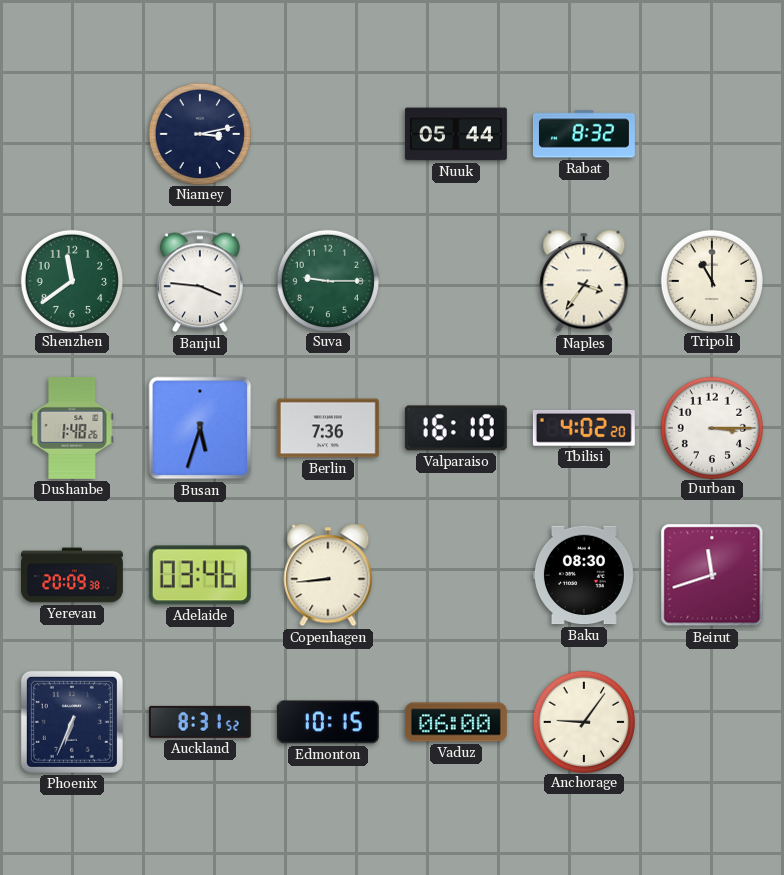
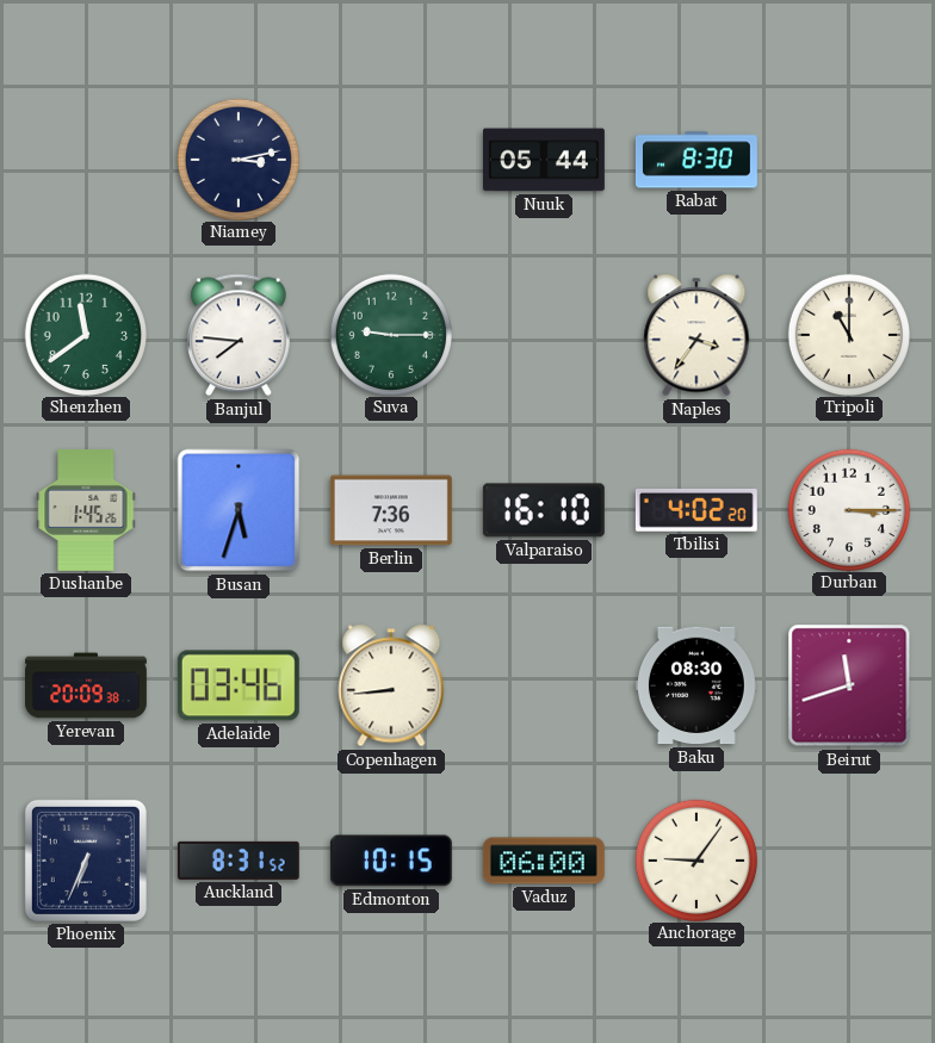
Rabat: 8:32 -> 8:30
Banjul: 3:46 -> 7:46
Dushanbe: 1:48 -> 1:45
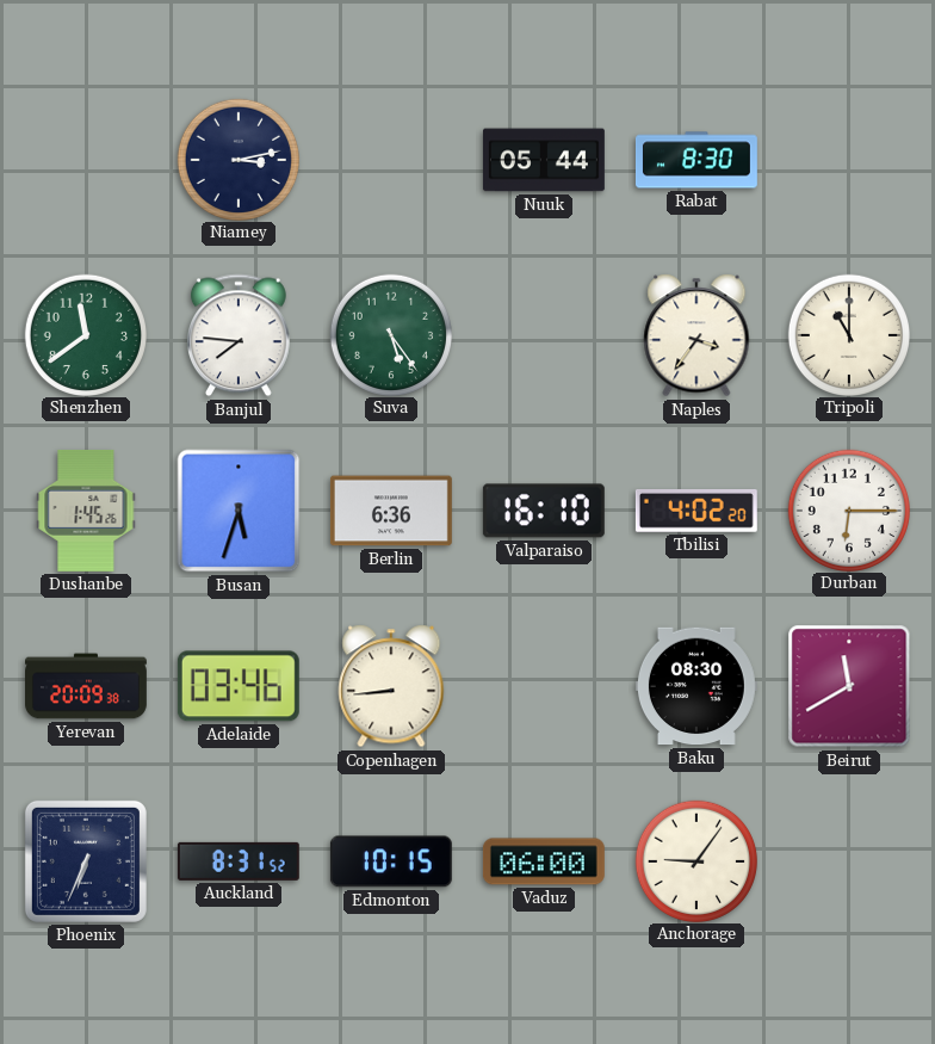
Suva: 9:15 -> 5:24
Berlin: 7:36 -> 6:36
Durban: 3:15 -> 6:15
Beirut: 11:42 -> 11:40
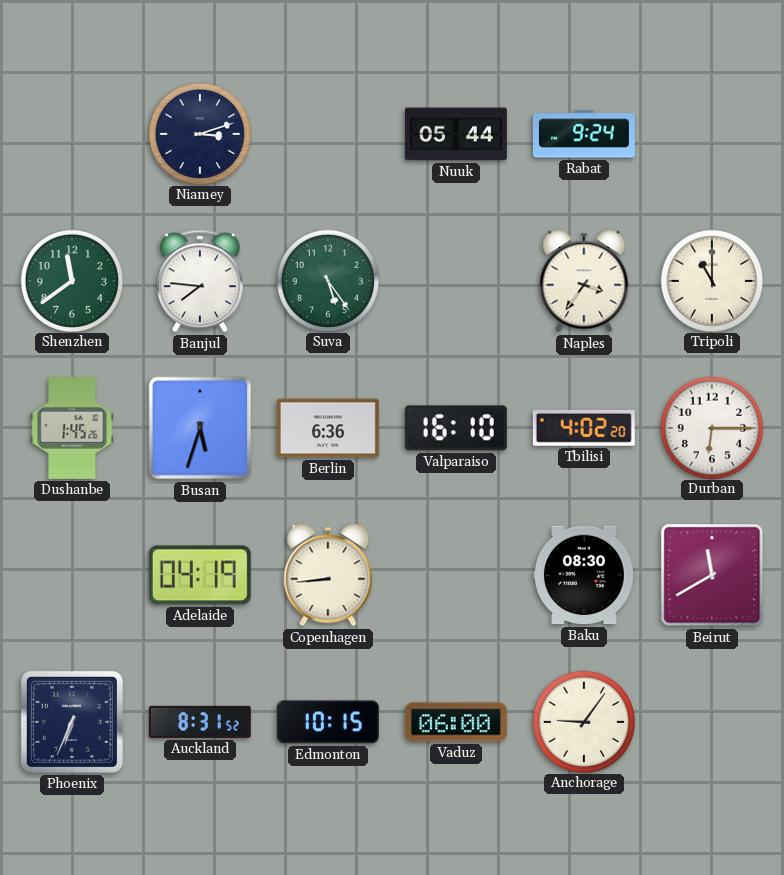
Niamey: 3:13 -> 3:12
Rabat: 8:30 -> 9:24
Yerevan: 20:09 -> none
Adelaide: 03:46 -> 04:19
